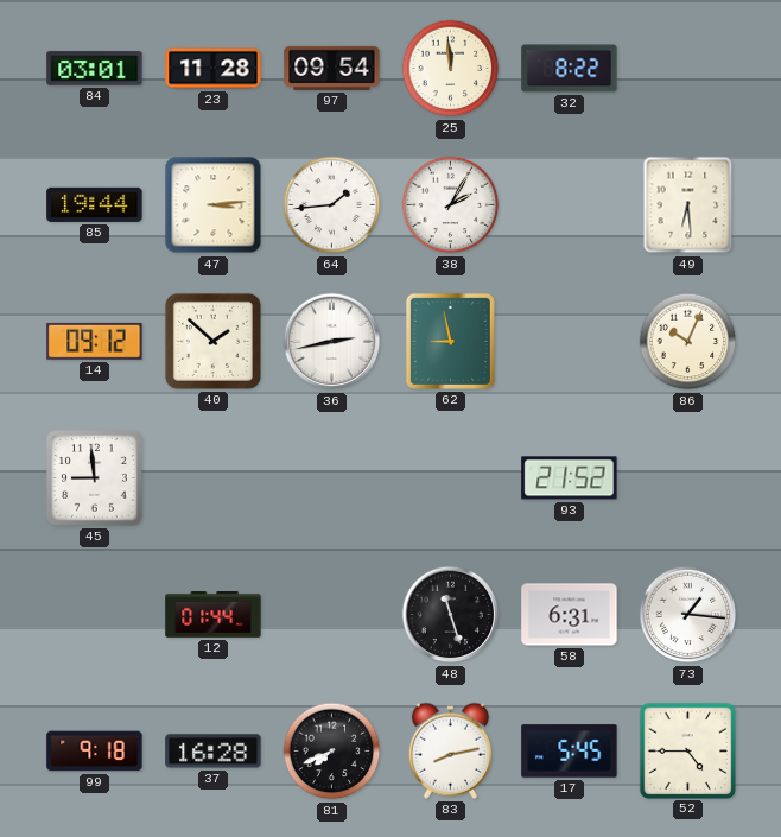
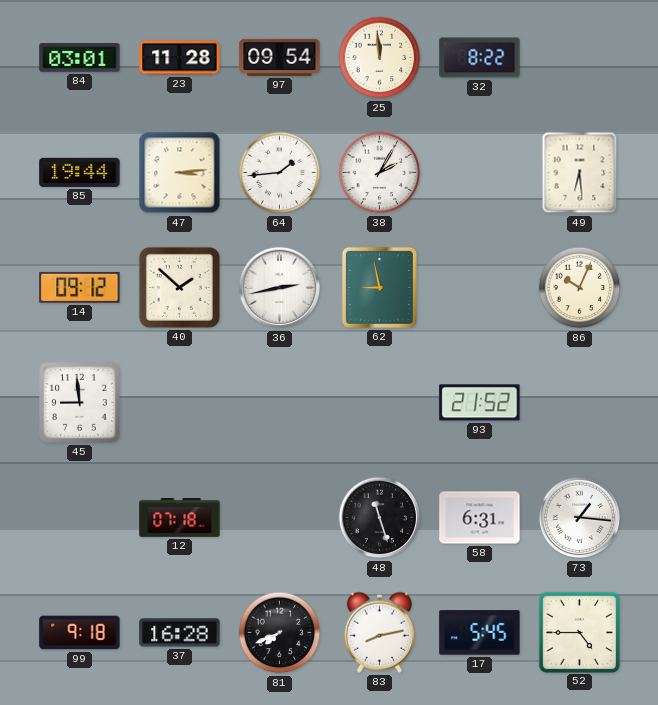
12: 01:44 -> 07:18
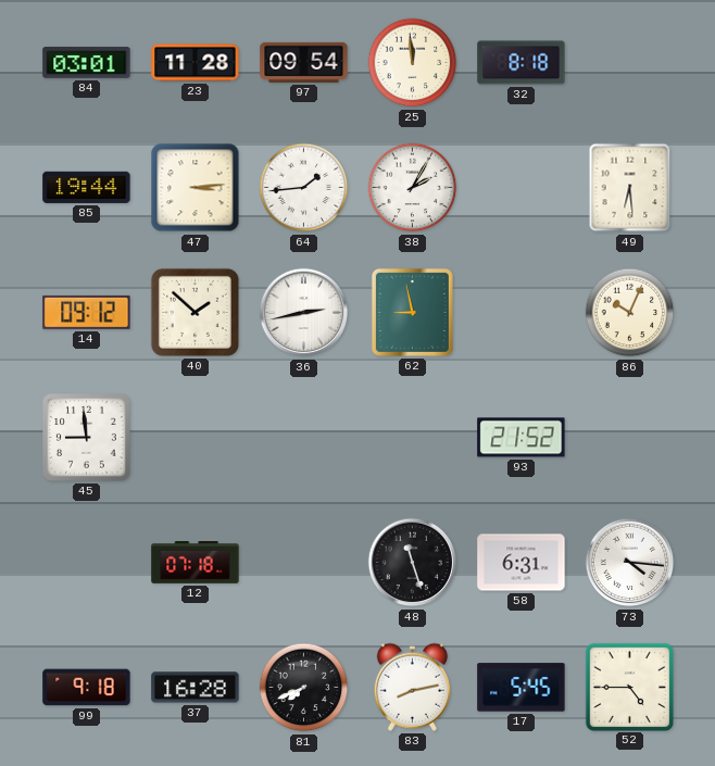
32: 8:22 -> 8:18
73: 1:16 -> 4:16
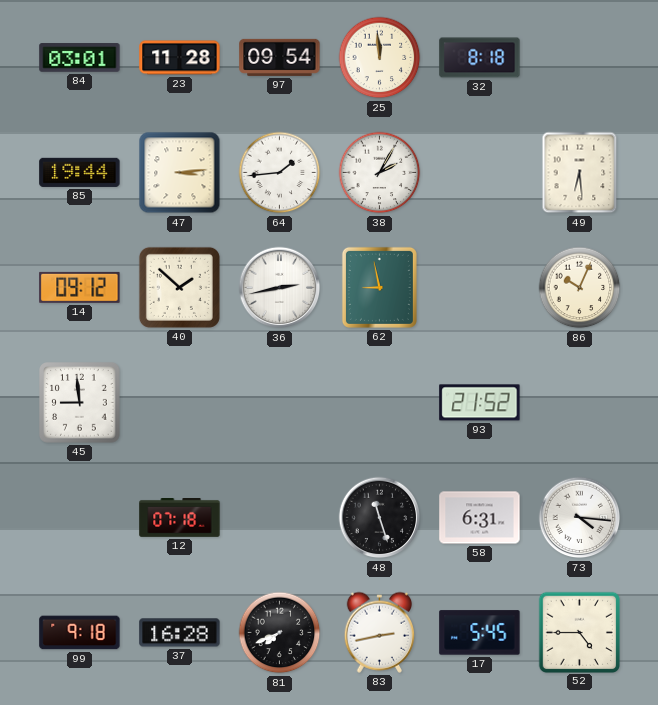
83: 8:13 -> 2:43
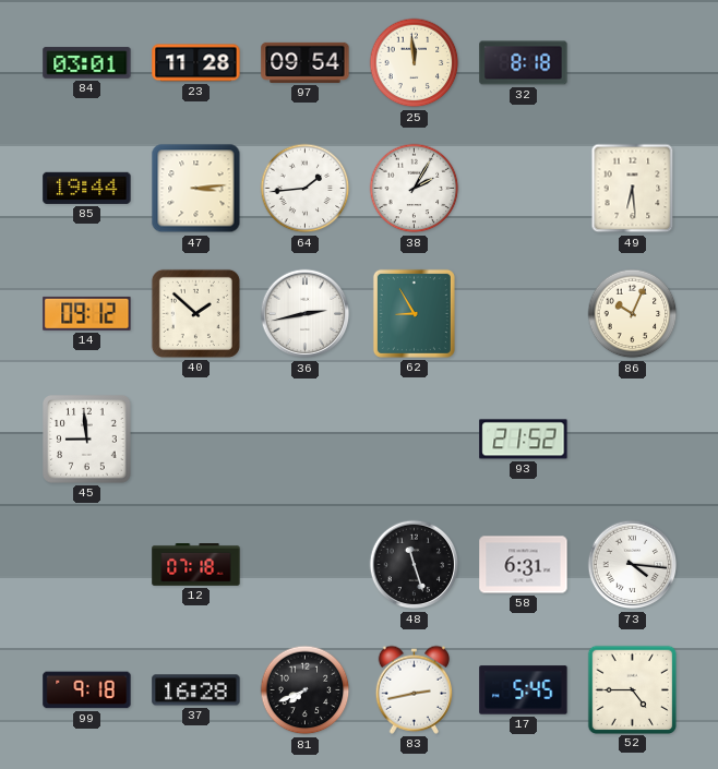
62: 8:58 -> 8:55
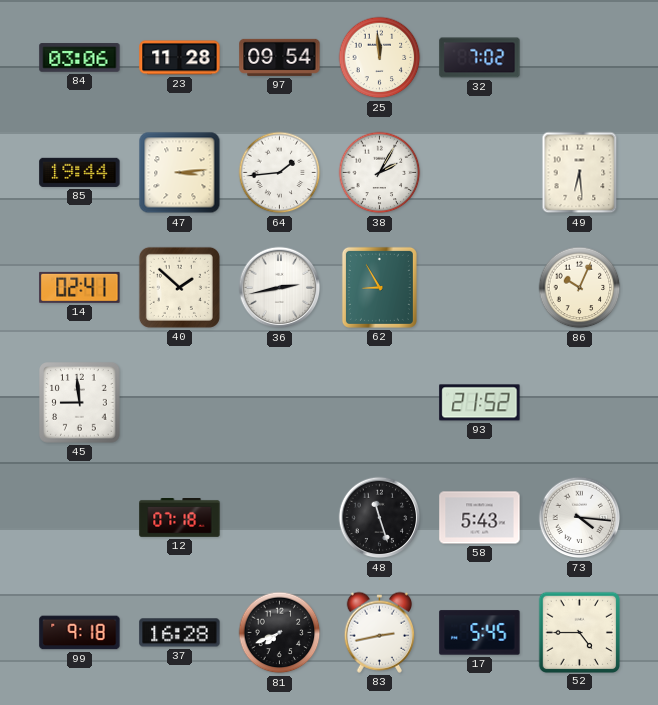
84: 03:01 -> 03:06
32: 8:18 -> 7:02
14: 09:12 -> 02:41
58: 6:31 -> 5:43
